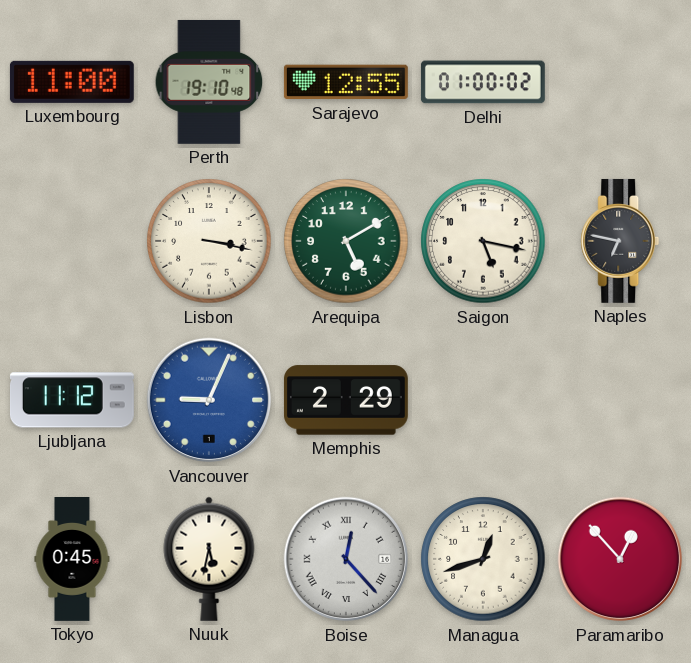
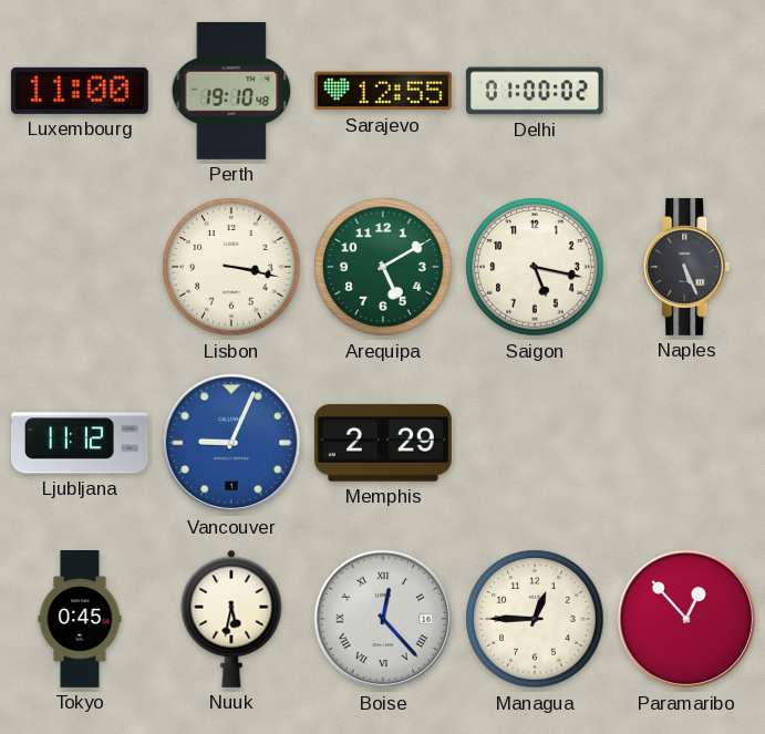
Naples: 6:47 -> 5:26
Managua: 12:42 -> 12:45
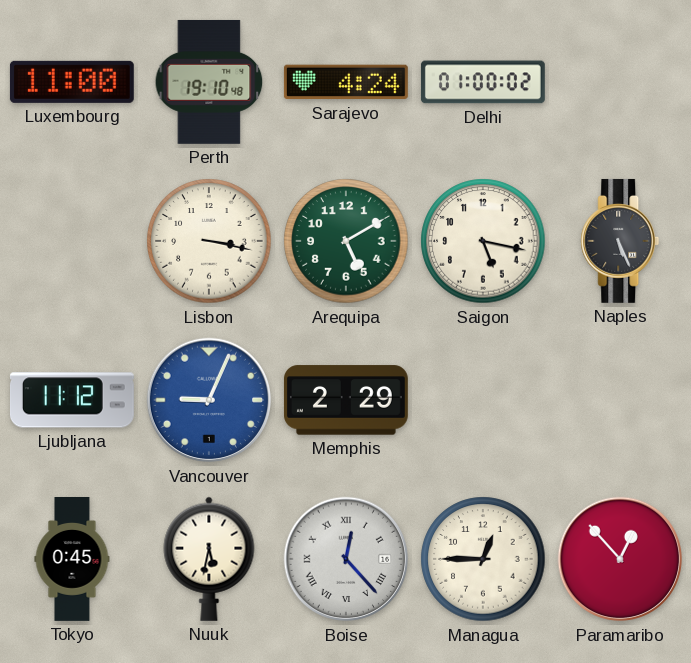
Sarajevo: 12:55 -> 4:24
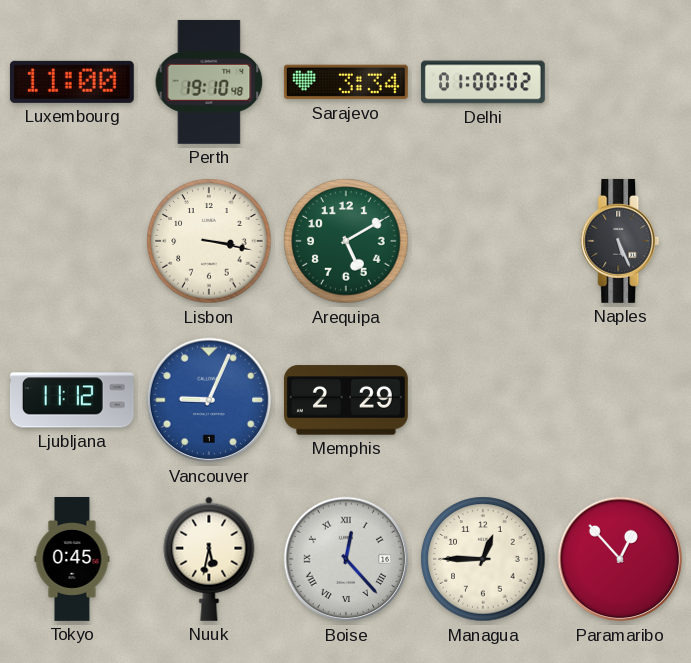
Sarajevo: 4:24 -> 3:34
Saigon: 5:17 -> none
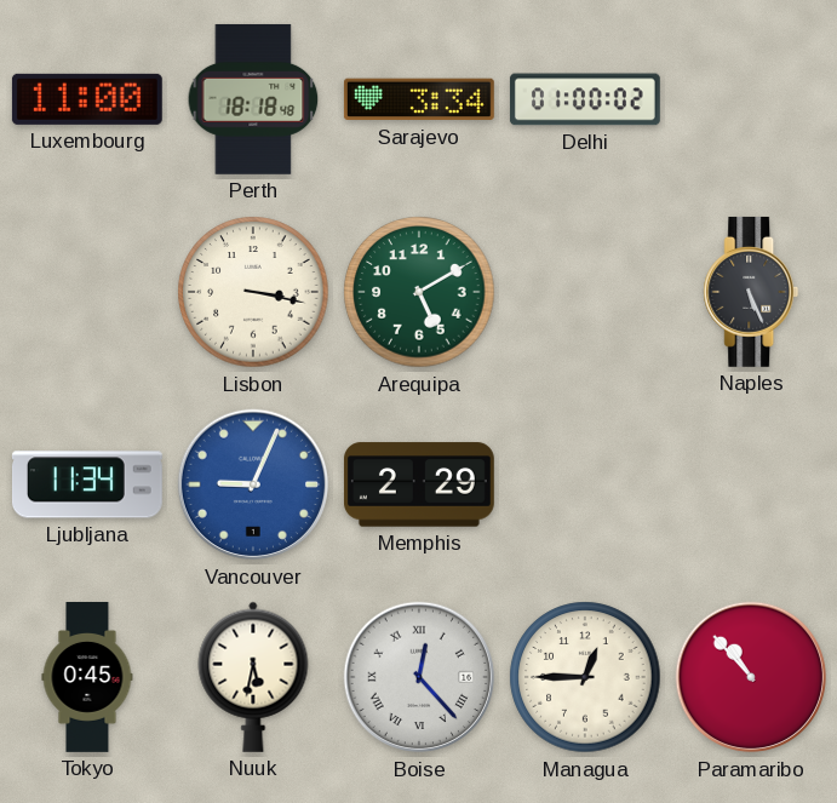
Perth: 19:10 -> 18:18
Ljubljana: 11:12 -> 11:34
Paramaribo: 12:53 -> 10:53
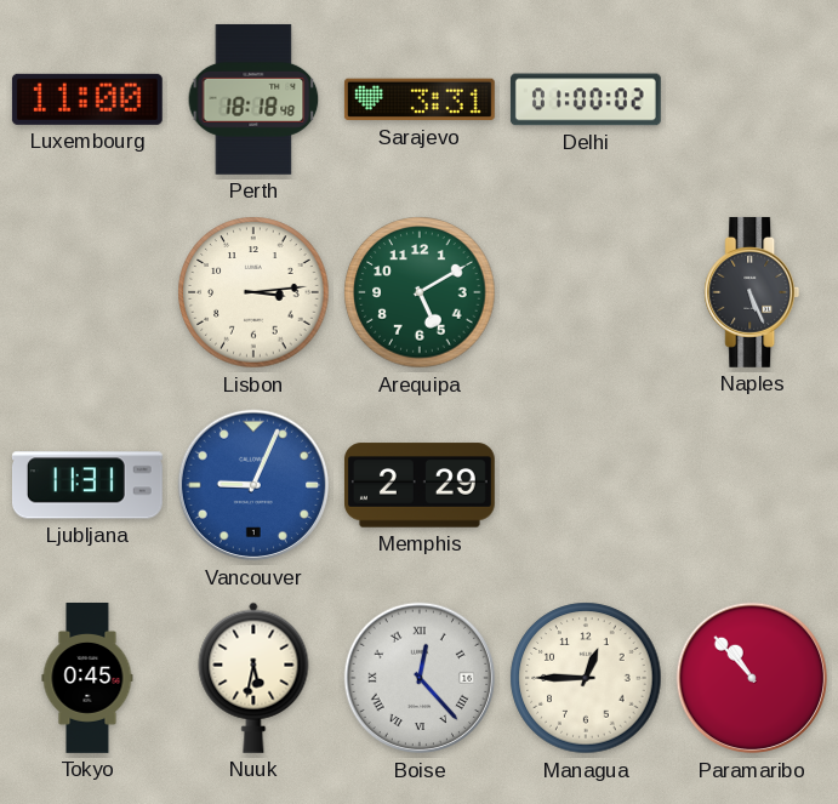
Sarajevo: 3:34 -> 3:31
Lisbon: 3:17 -> 3:14
Ljubljana: 11:34 -> 11:31
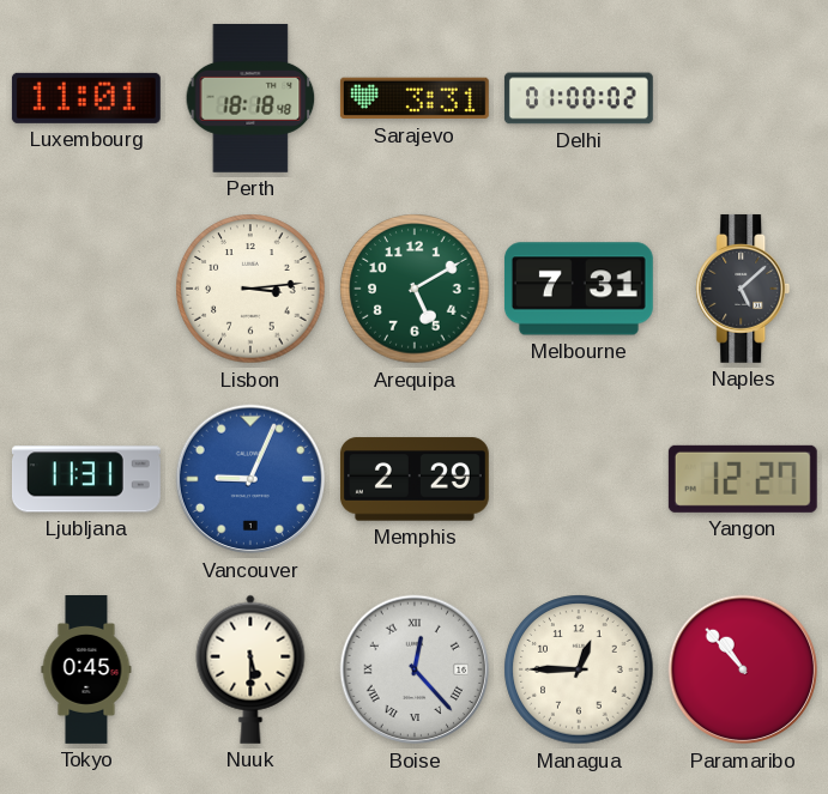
Luxembourg: 11:00 -> 11:01
Melbourne: none -> 7:31
Naples: 5:26 -> 5:08
Yangon: none -> 12:27
Nuuk: 5:32 -> 5:30
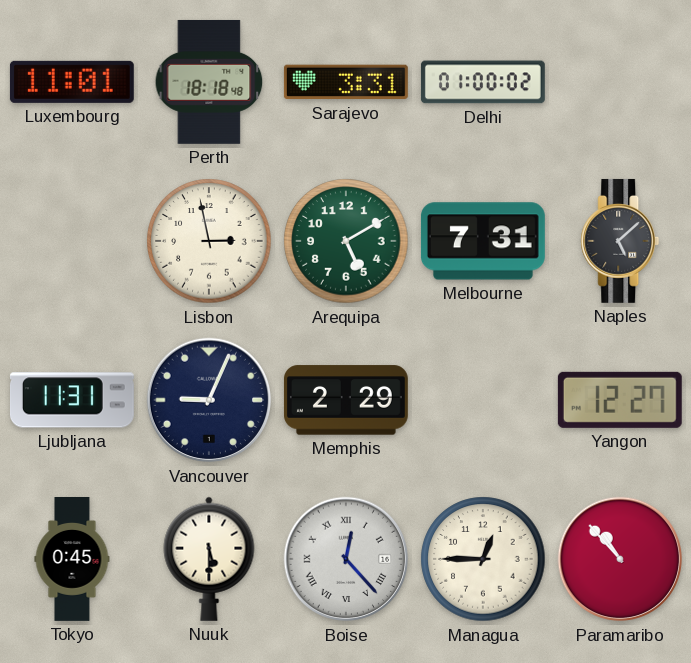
Lisbon: 3:14 -> 2:58
Vancouver dial: blue -> navy
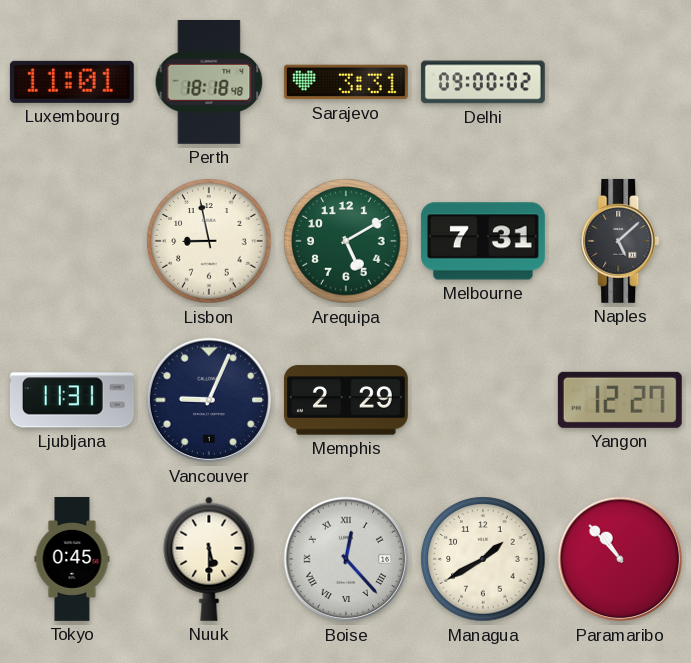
Delhi: 01:00 -> 09:00
Lisbon: 2:58 -> 8:58
Managua: 12:45 -> 1:40
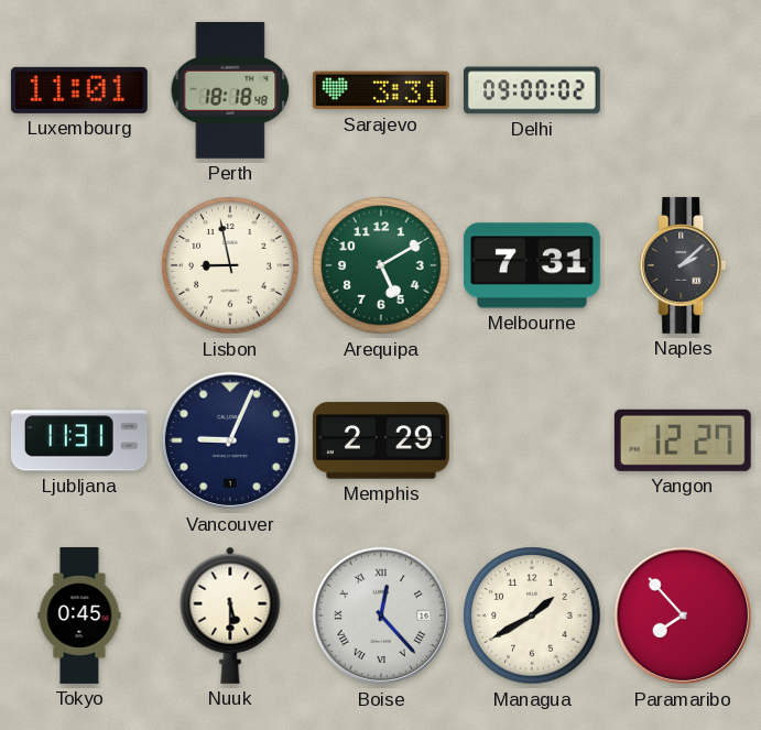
Naples: 5:08 -> 2:08
Paramaribo: 10:53 -> 7:53
